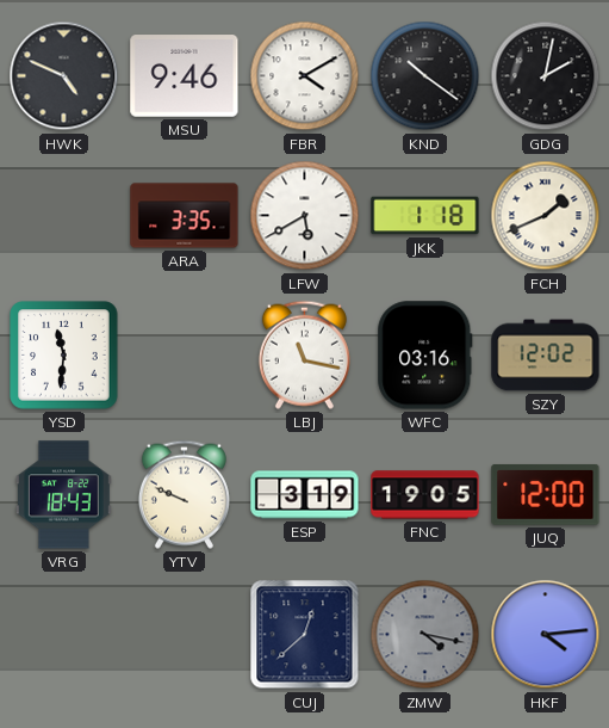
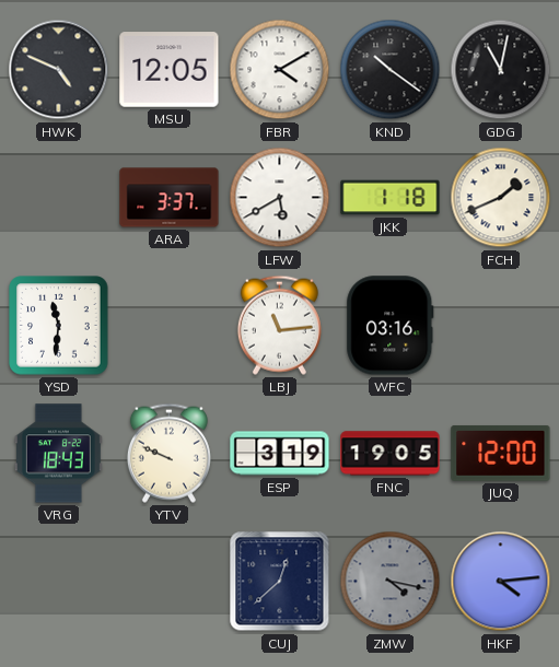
MSU: 9:46 -> 12:05
GDG: 2:02 -> 11:02
ARA: 3:35 -> 3:37
LBJ: 11:17 -> 11:14
SZY: 12:02 -> none
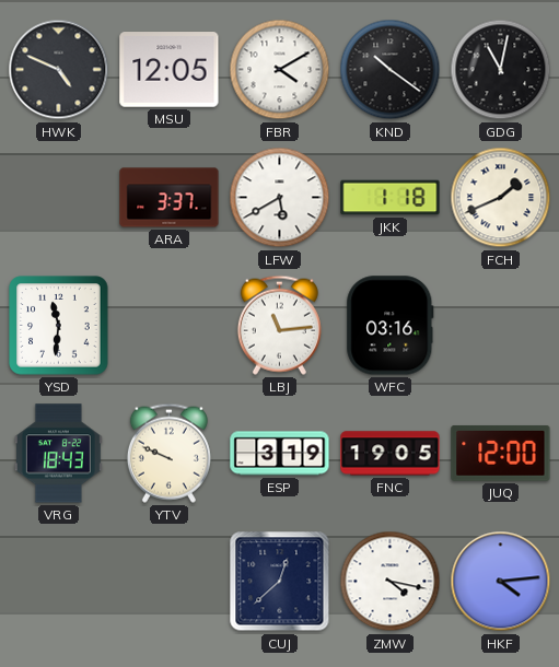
ZMW dial: grey -> white
